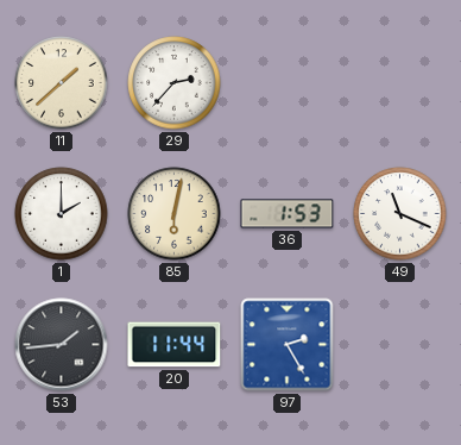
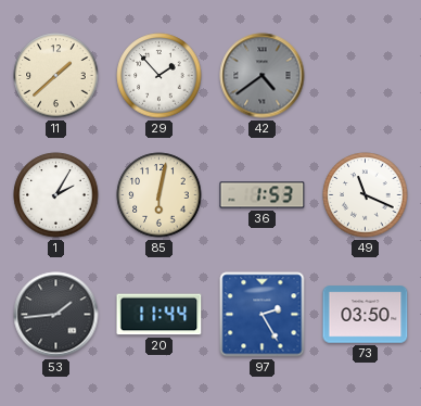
29: 2:37 -> 1:53
42: none -> 4:39
1: 2:00 -> 2:05
73: none -> 03:50
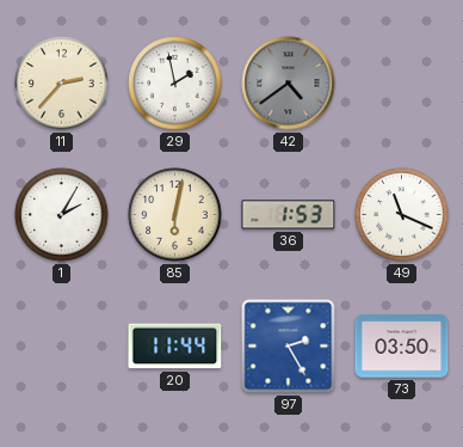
11: 1:38 -> 2:37
29: 1:53 -> 1:58
53: 1:44 -> none
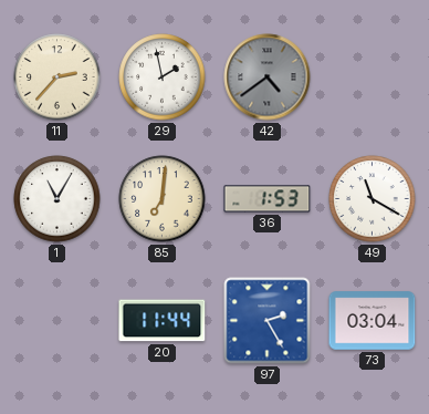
1: 2:05 -> 11:05
85: 6:02 -> 7:01
49: 11:19 -> 11:20
73: 03:50 -> 03:04
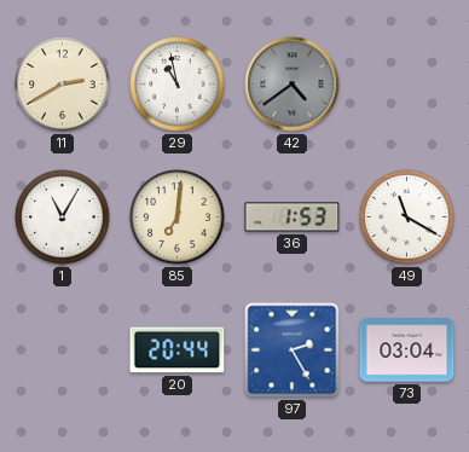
11: 2:37 -> 2:40
29: 1:58 -> 10:58
20: 11:44 -> 20:44
